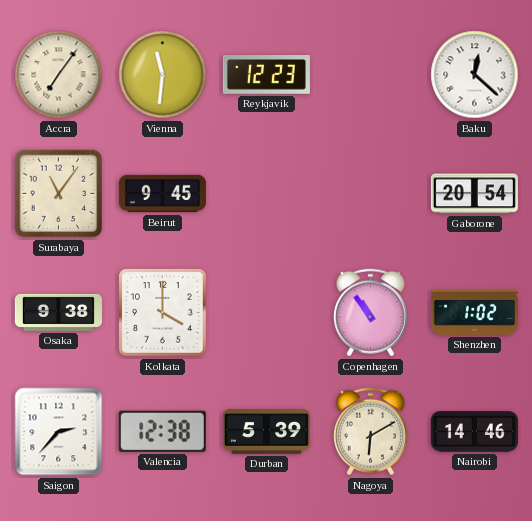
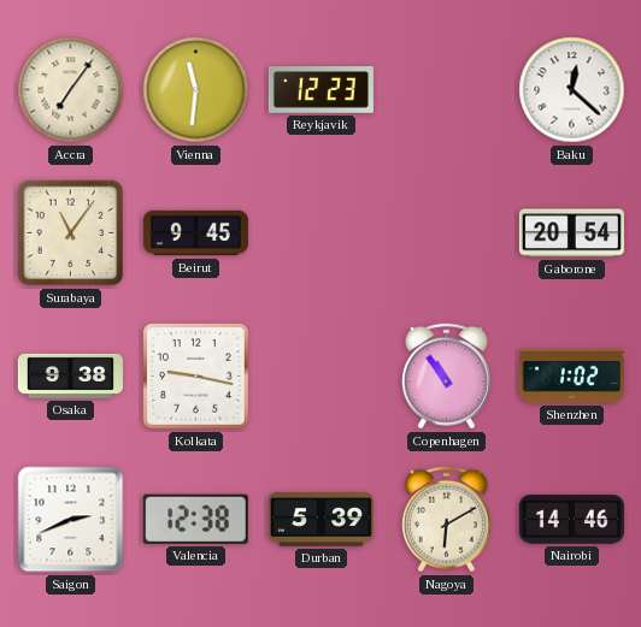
Kolkata: 4:00 -> 9:17
Saigon: 2:37 -> 2:41
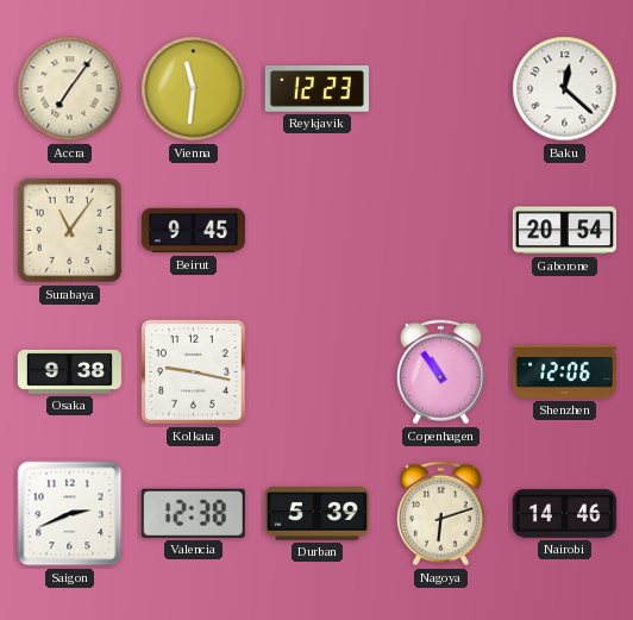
Shenzhen: 1:02 -> 12:06
Nagoya: 6:10 -> 6:12
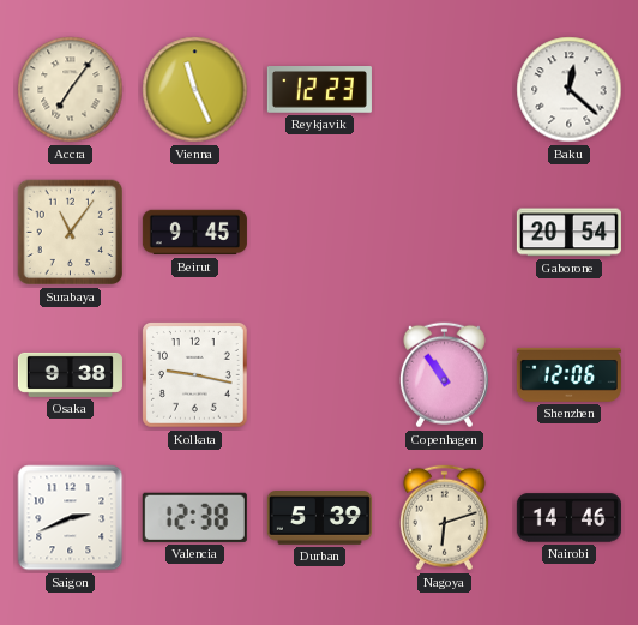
Vienna: 11:31 -> 11:26
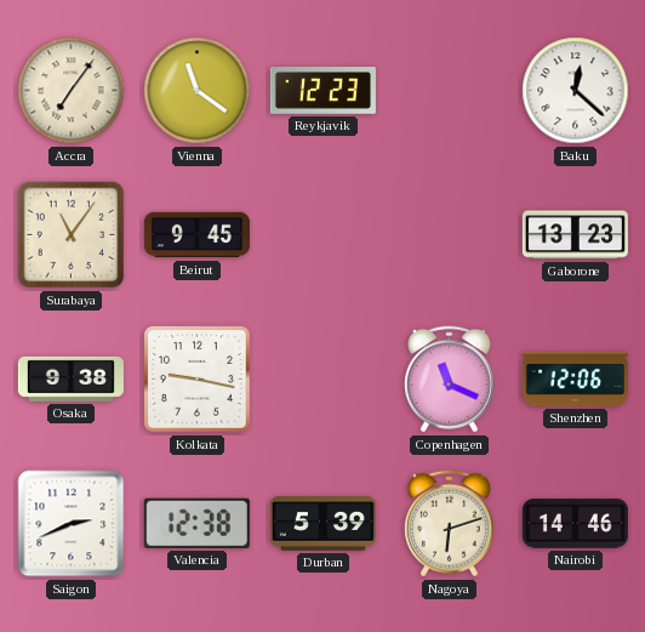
Vienna: 11:26 -> 11:21
Gaborone: 20:54 -> 13:23
Copenhagen: 10:54 -> 11:19
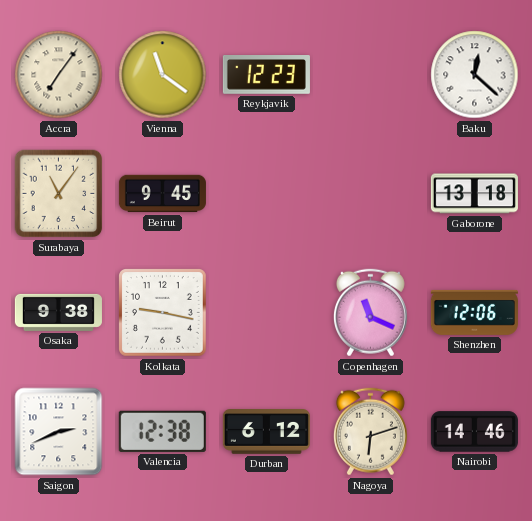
Gaborone: 13:23 -> 13:18
Durban: 5:39 -> 6:12
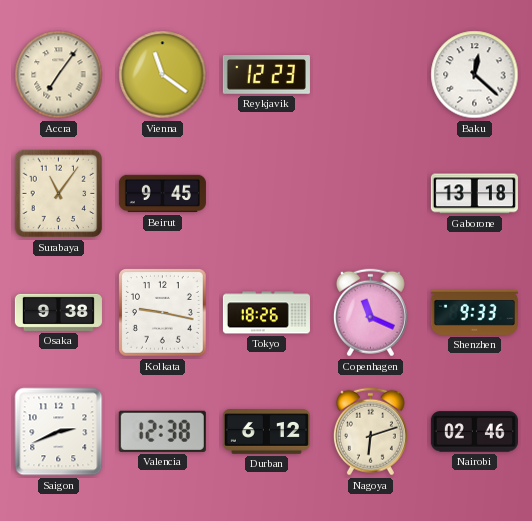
Tokyo: none -> 18:26
Shenzhen: 12:06 -> 9:33
Nairobi: 14:46 -> 02:46
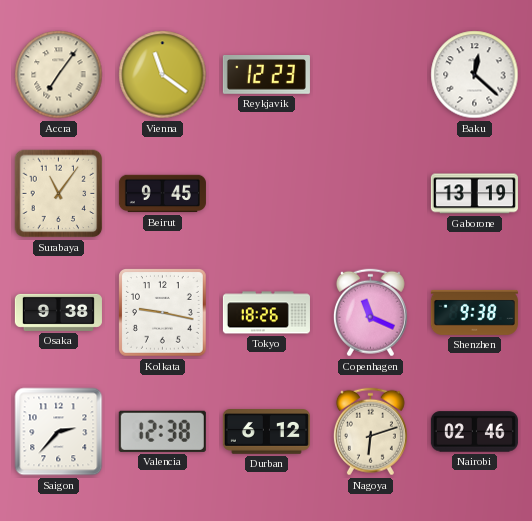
Gaborone: 13:18 -> 13:19
Shenzhen: 9:33 -> 9:38
Saigon: 2:41 -> 2:37
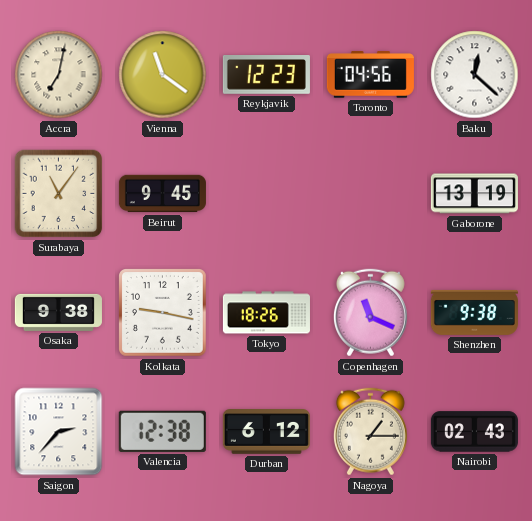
Accra: 7:06 -> 7:02
Toronto: none -> 04:56
Nagoya: 6:12 -> 1:15
Nairobi: 02:46 -> 02:43
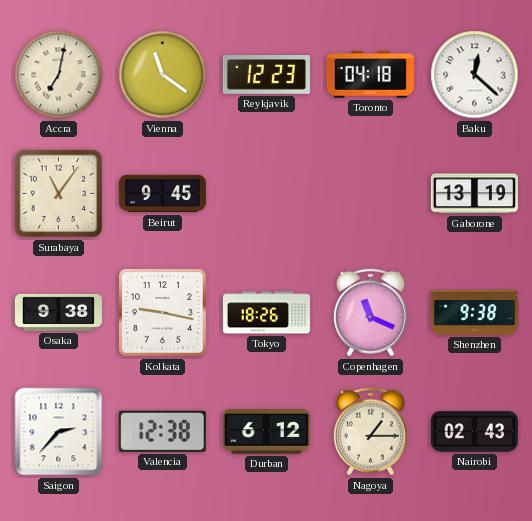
Toronto: 04:56 -> 04:18
